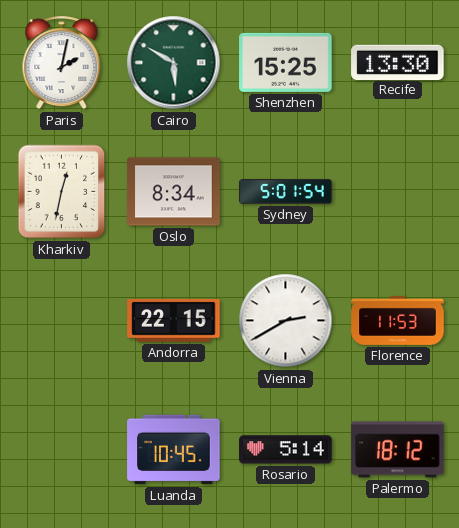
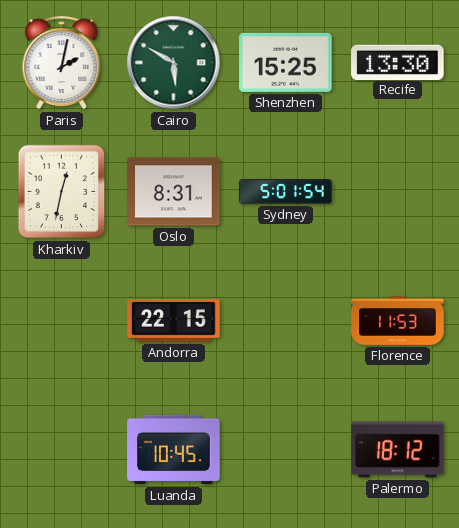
Oslo: 8:34 -> 8:31
Vienna: 2:40 -> none
Rosario: 5:14 -> none
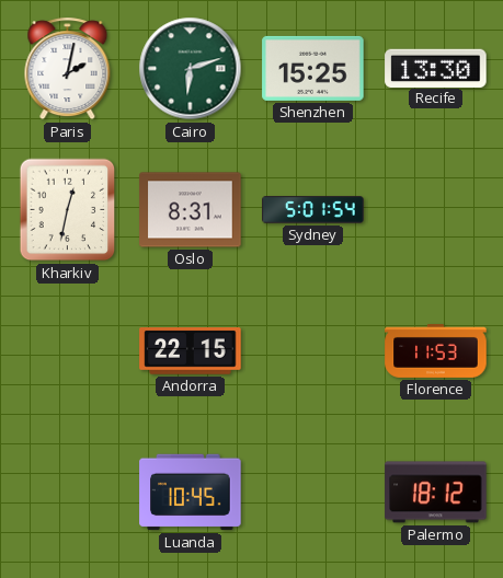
Cairo: 5:50 -> 6:12
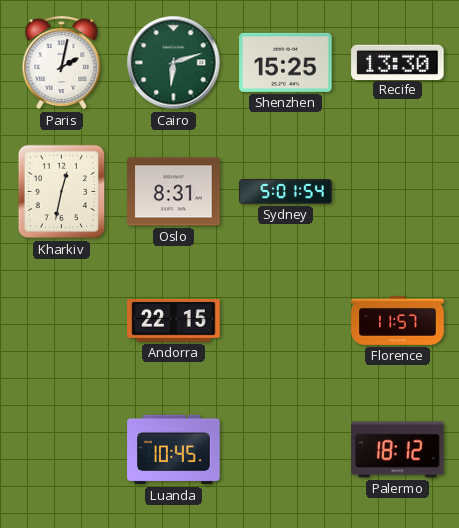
Florence: 11:53 -> 11:57
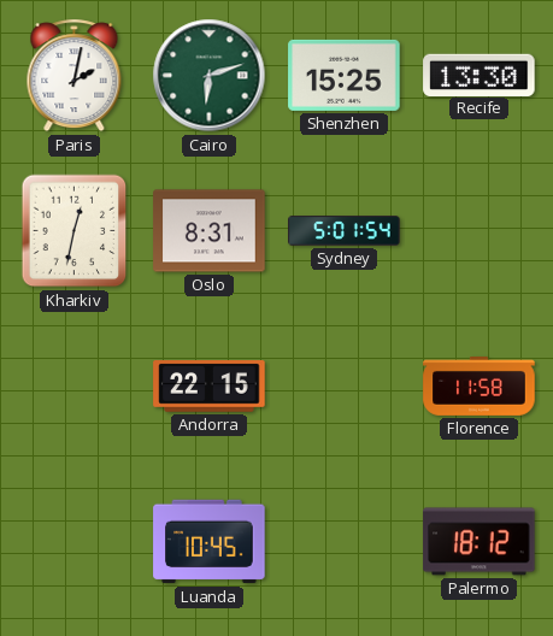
Florence: 11:57 -> 11:58
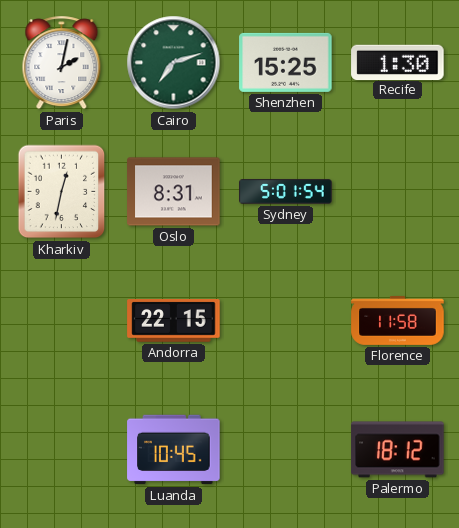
Cairo: 6:12 -> 7:12
Recife: 13:30 -> 1:30
